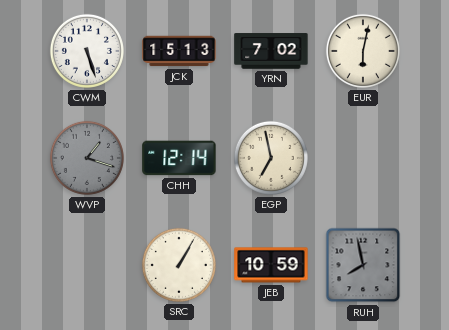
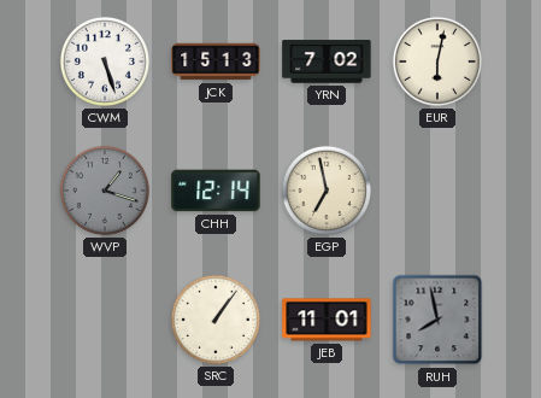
SRC: 1:05 -> 1:06
JEB: 10:59 -> 11:01
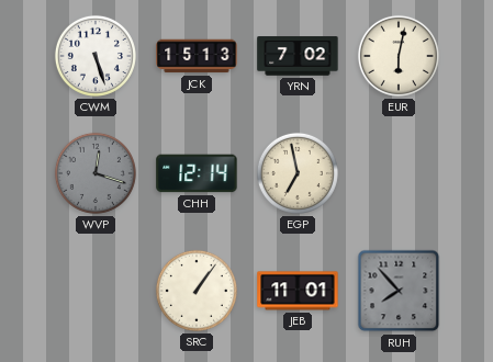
WVP: 1:18 -> 12:18
RUH: 7:58 -> 7:53
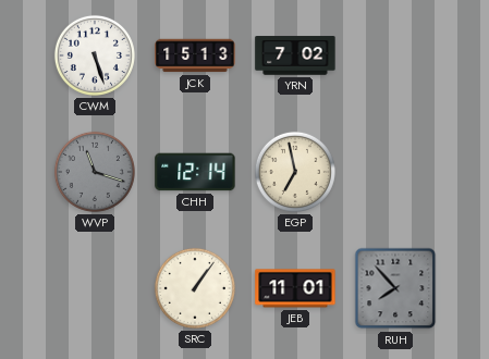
EUR: 6:02 -> none
WVP: 12:18 -> 11:18
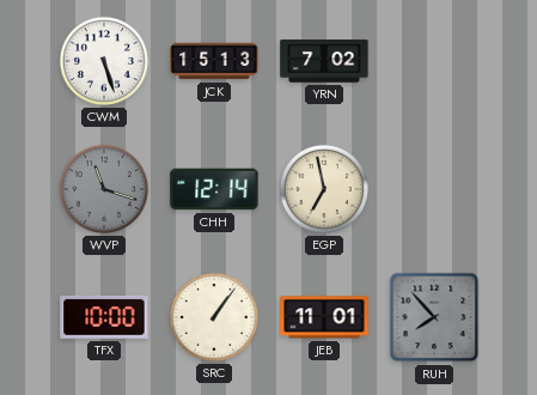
TFX: none -> 10:00
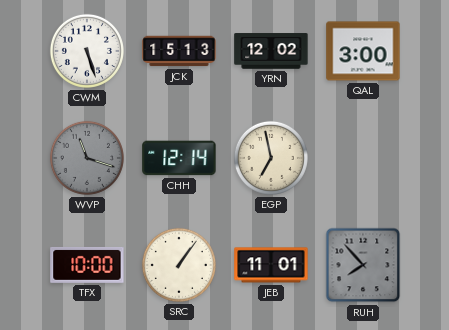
YRN: 7:02 -> 12:02
QAL: none -> 3:00
